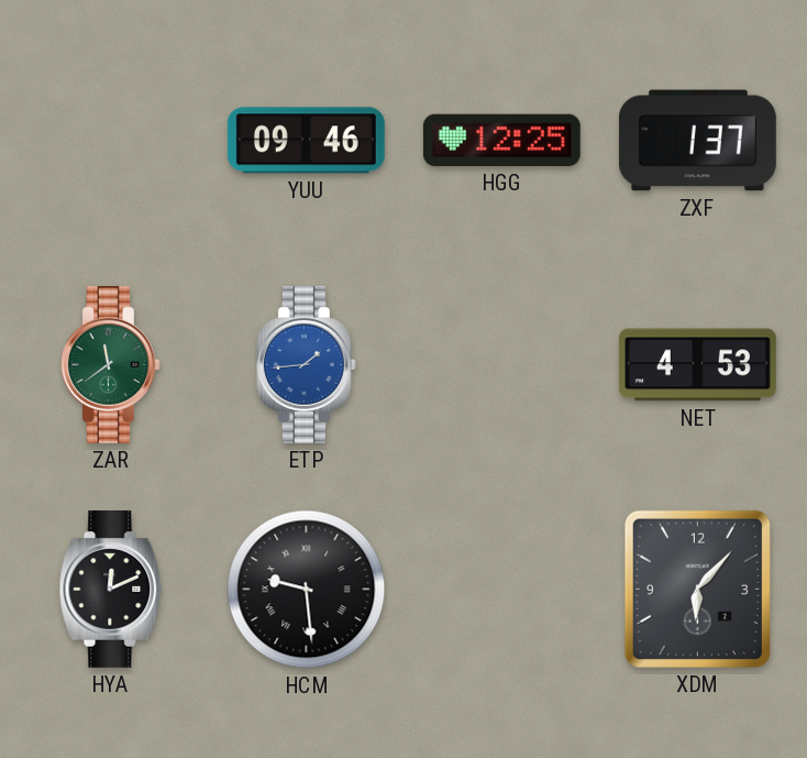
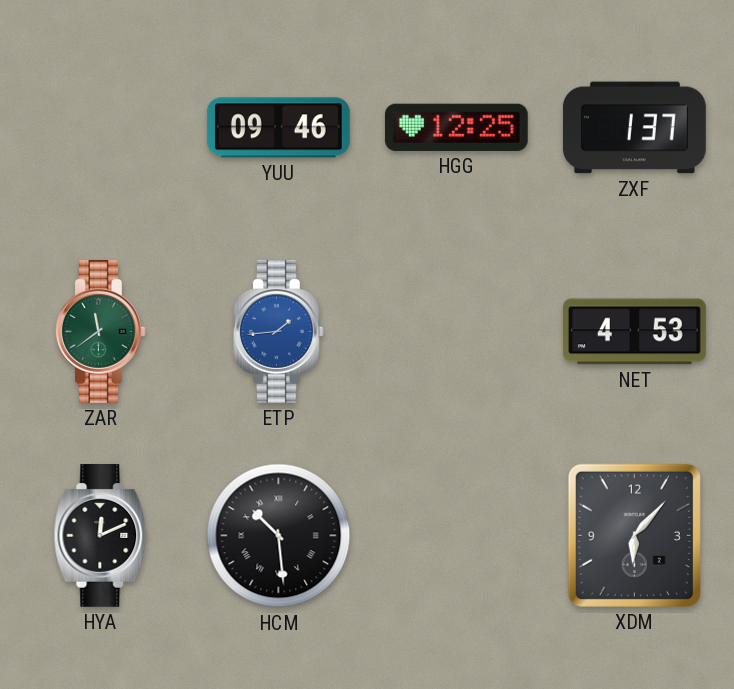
HCM: 9:29 -> 10:29
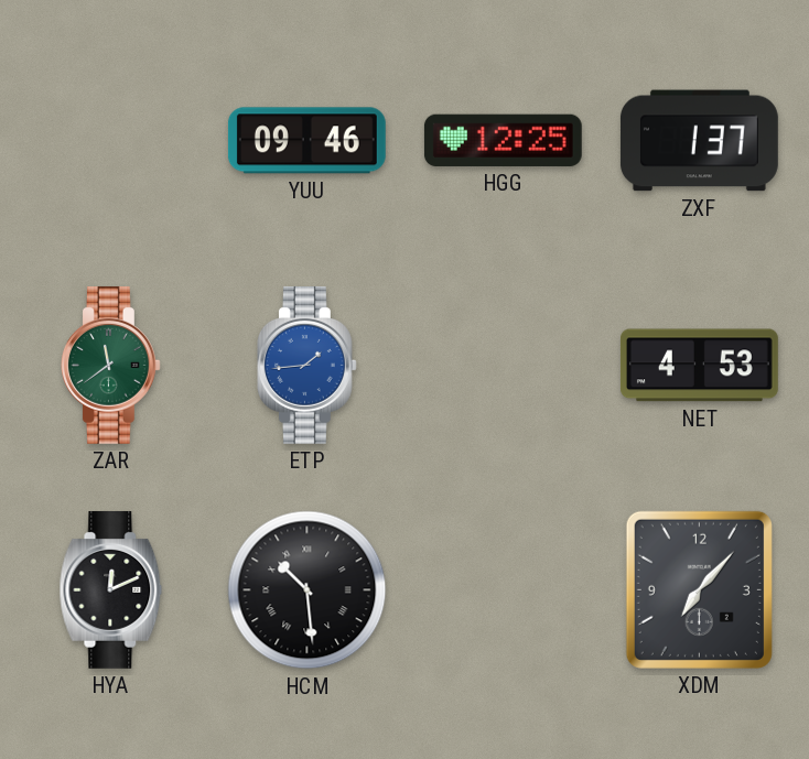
XDM: 6:07 -> 7:07
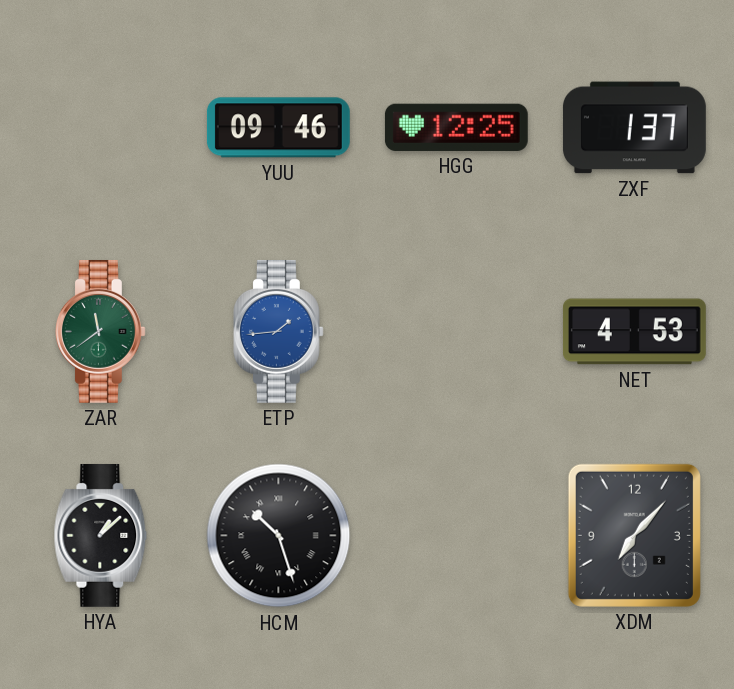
HYA: 12:11 -> 1:08
HCM: 10:29 -> 10:27
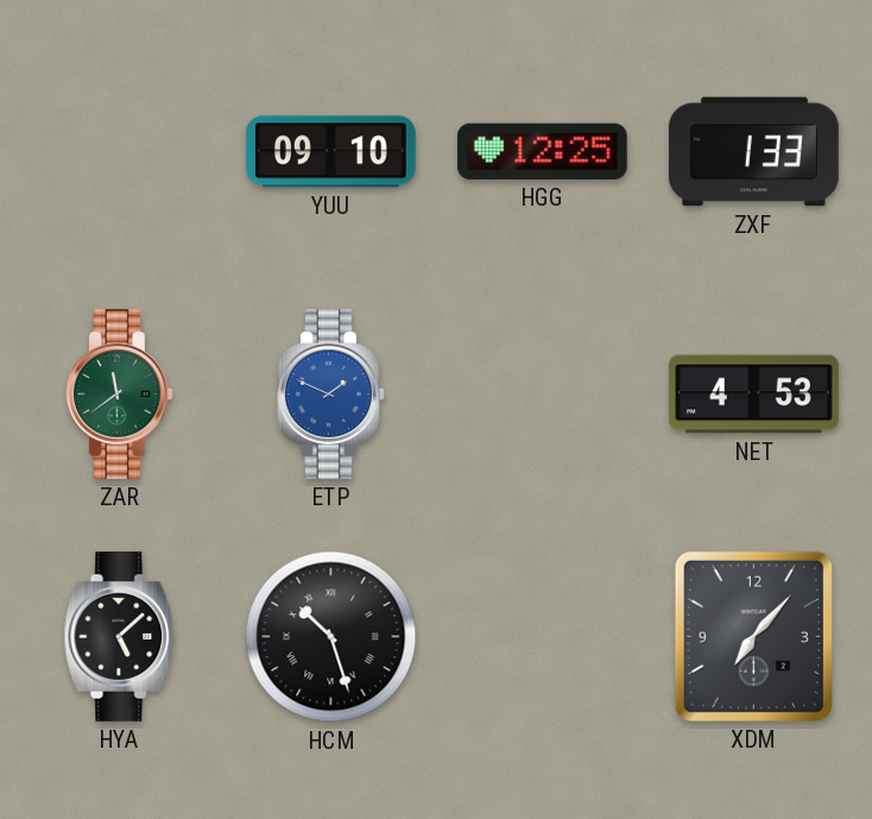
YUU: 09:46 -> 09:10
ZXF: 1:37 -> 1:33
ETP: 1:44 -> 1:49
HYA: 1:08 -> 5:08
